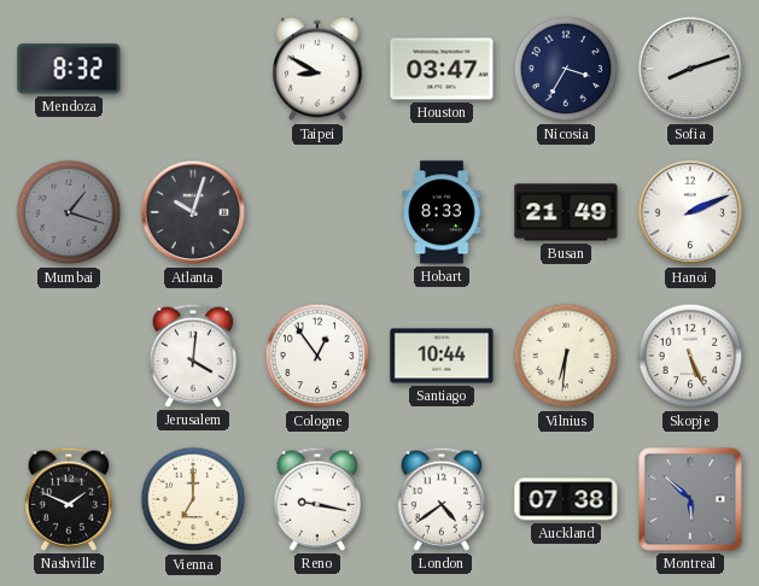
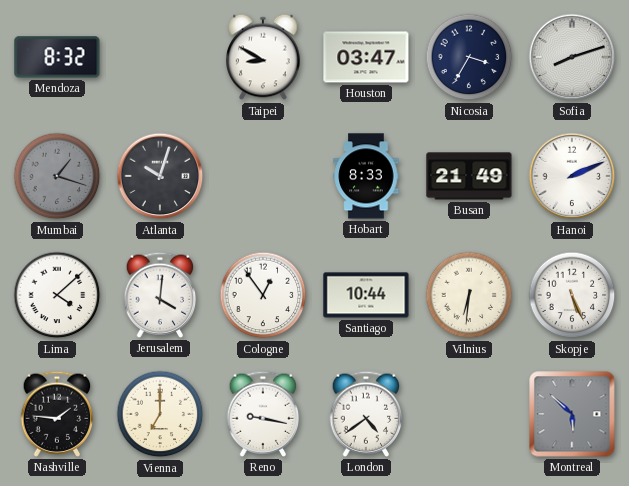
Lima: none -> 4:08
Nashville: 1:49 -> 1:46
Auckland: 07:38 -> none
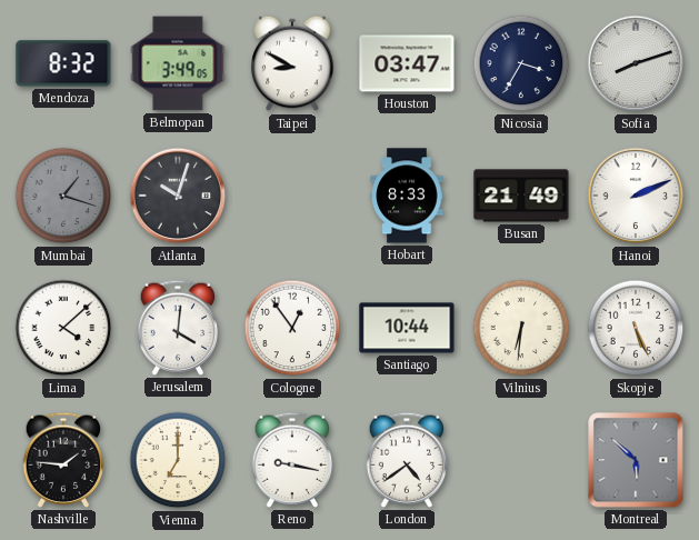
Belmopan: none -> 3:49
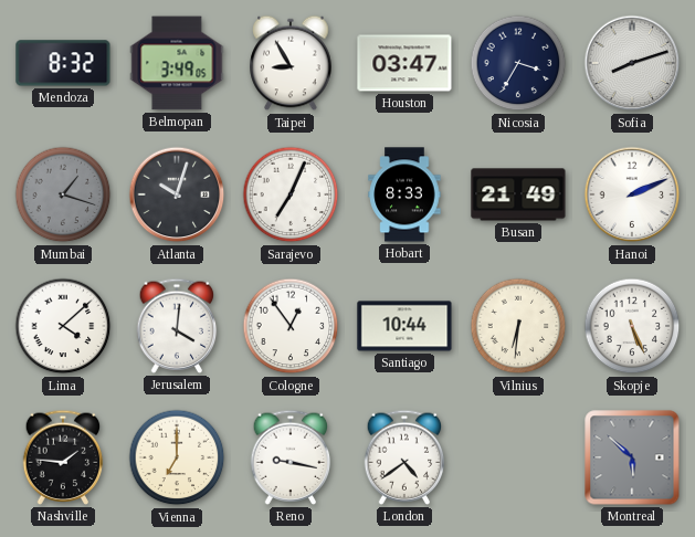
Taipei: 8:50 -> 8:55
Sarajevo: none -> 7:04
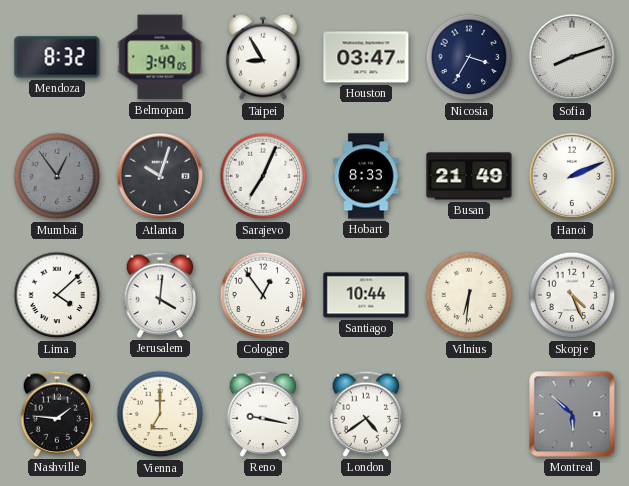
Mumbai: 1:18 -> 12:54
Skopje: 5:26 -> 4:26
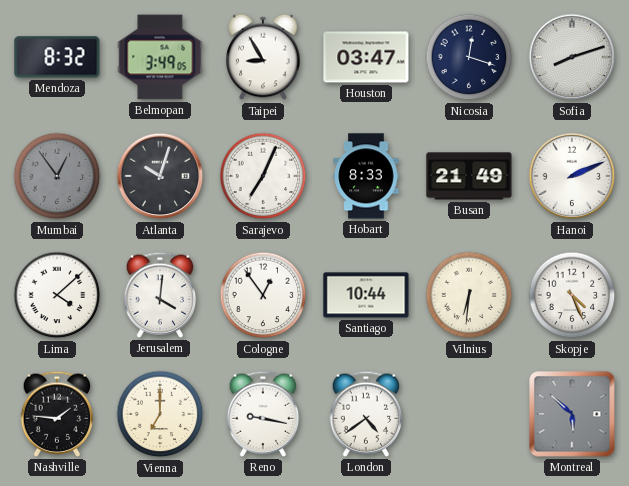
Nicosia: 3:35 -> 12:18
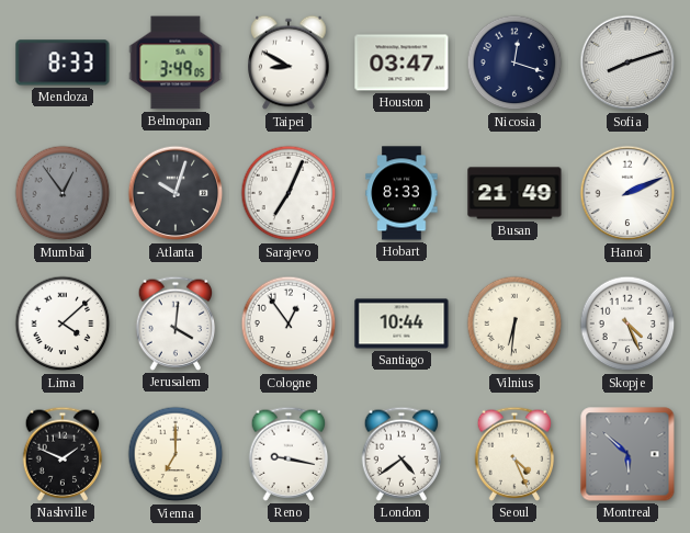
Mendoza: 8:32 -> 8:33
Taipei: 8:55 -> 8:50
Nashville: 1:46 -> 1:49
Seoul: none -> 4:26
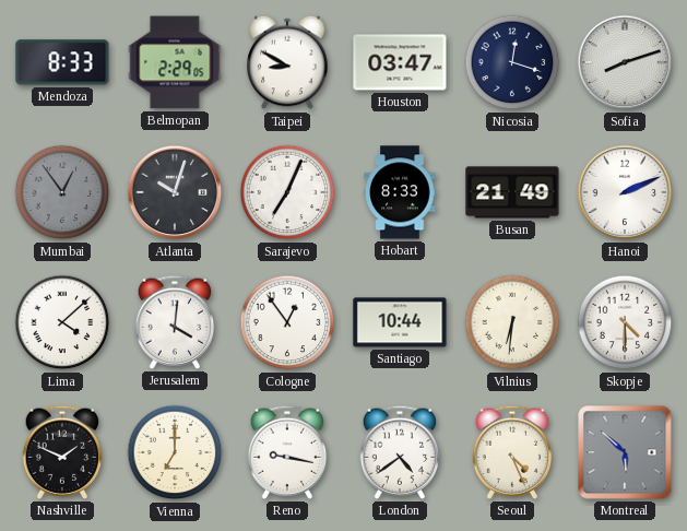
Belmopan: 3:49 -> 2:29
Skopje: 4:26 -> 4:30
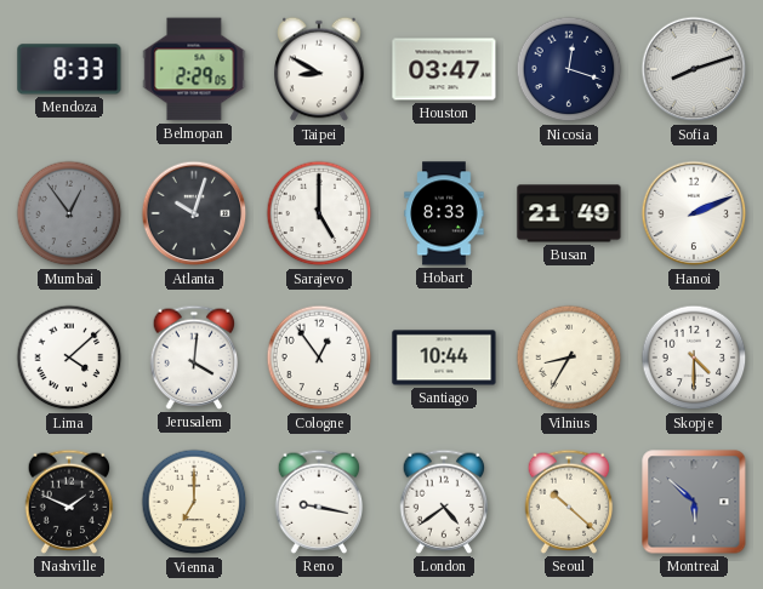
Sarajevo: 7:04 -> 5:00
Vilnius: 6:31 -> 8:35
Seoul: 4:26 -> 10:22
